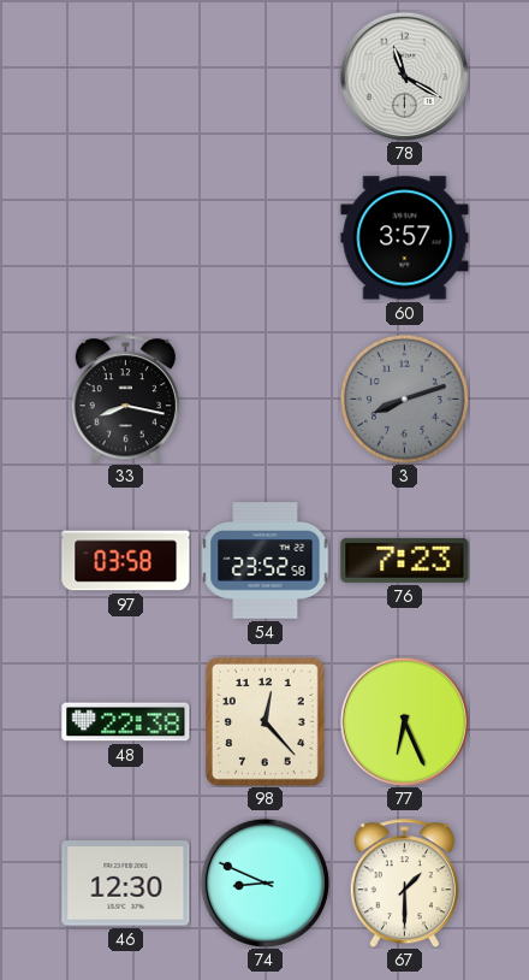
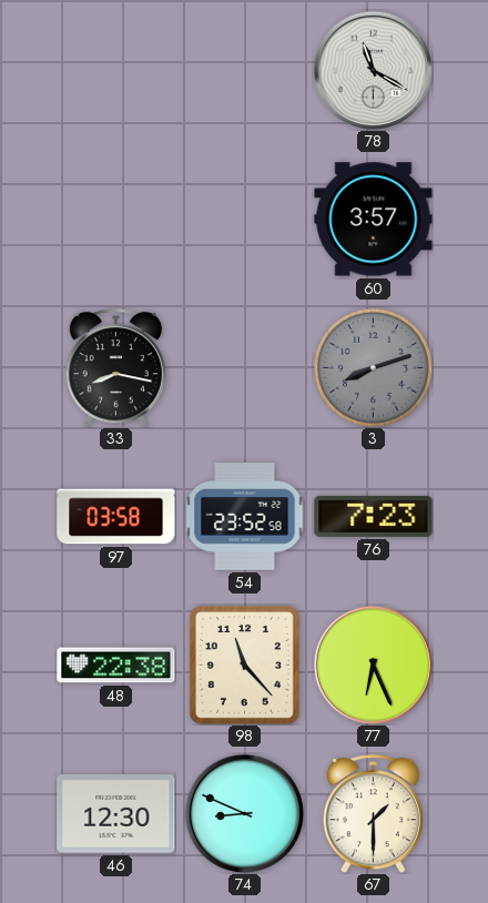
98: 12:23 -> 11:23
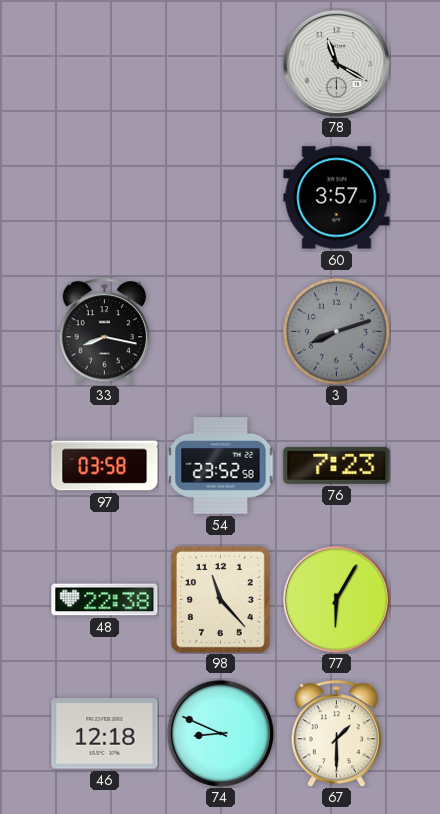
77: 6:26 -> 6:05
46: 12:30 -> 12:18
